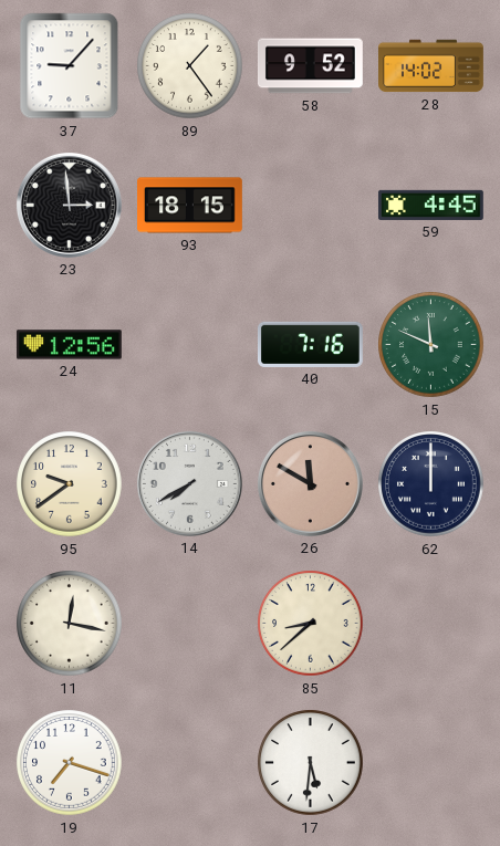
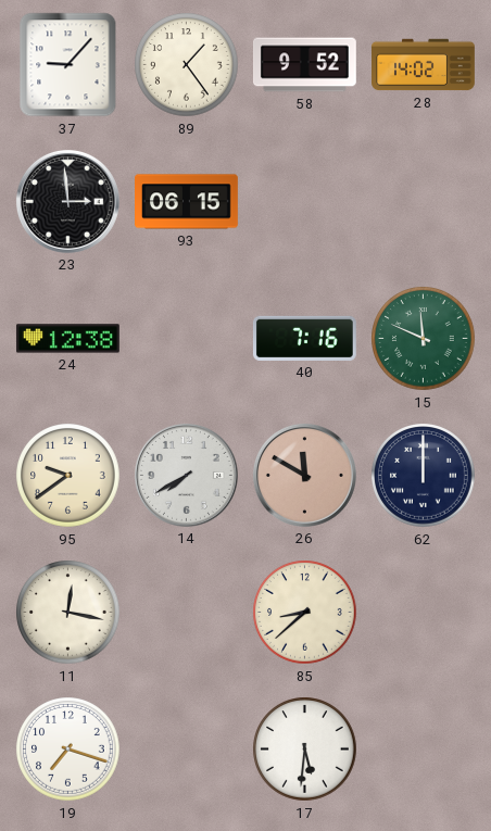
93: 18:15 -> 06:15
59: 4:45 -> none
24: 12:56 -> 12:38
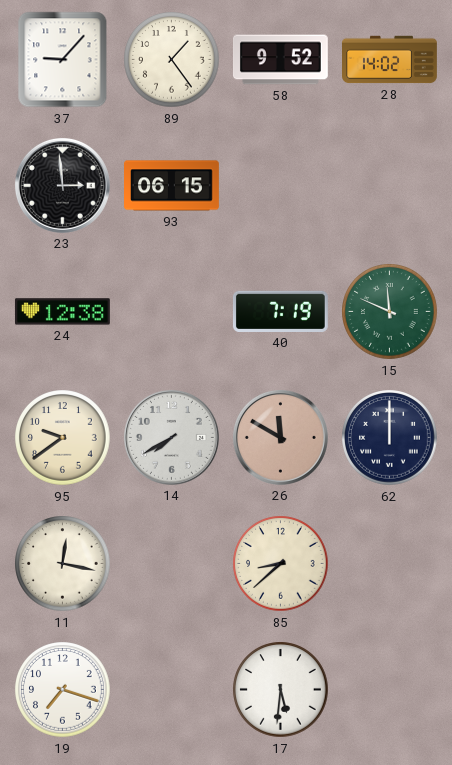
40: 7:16 -> 7:19
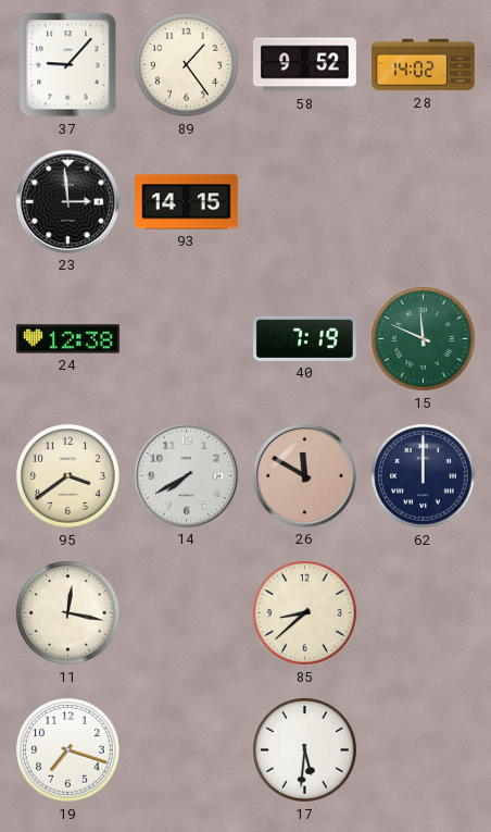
93: 06:15 -> 14:15
95: 9:39 -> 3:39
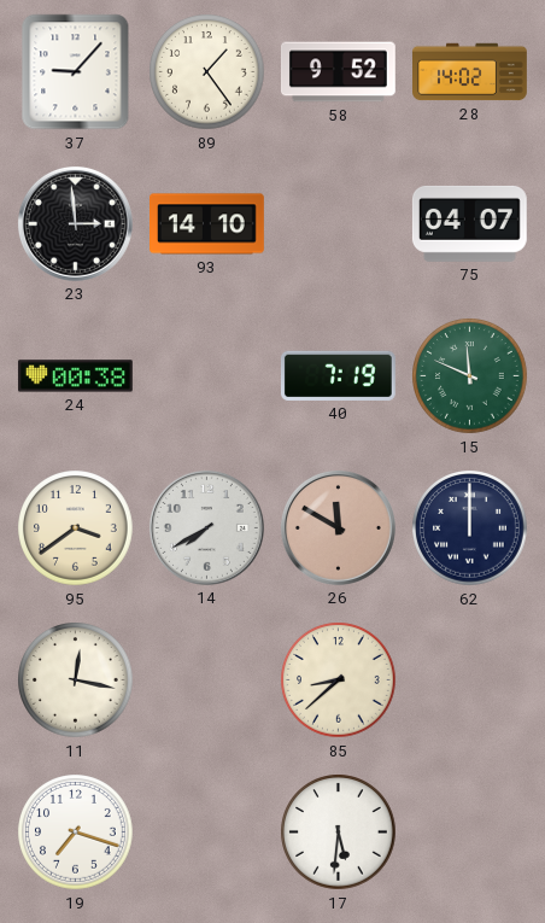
93: 14:15 -> 14:10
75: none -> 04:07
24: 12:38 -> 00:38
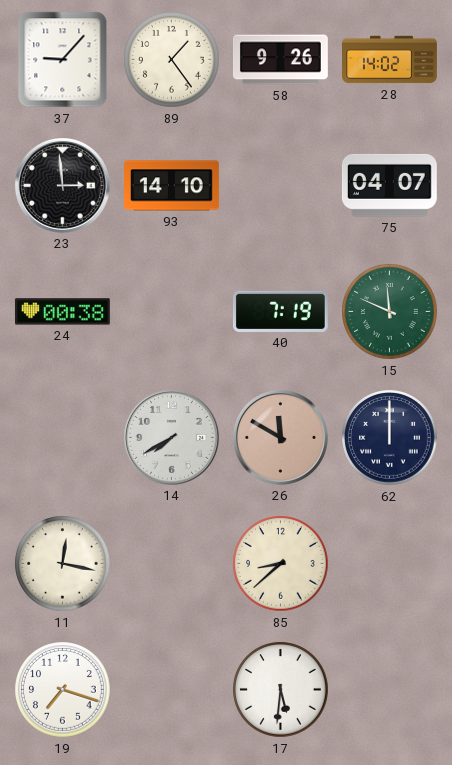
58: 9:52 -> 9:26
95: 3:39 -> none
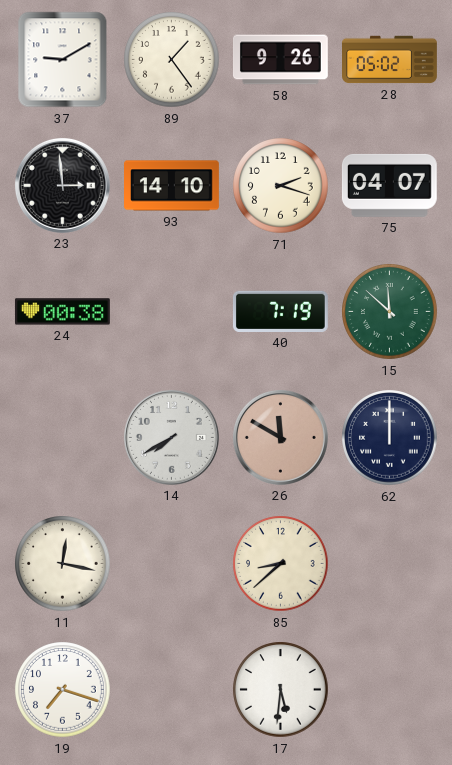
37: 9:07 -> 9:10
28: 14:02 -> 05:02
71: none -> 2:18
15: 11:49 -> 11:52
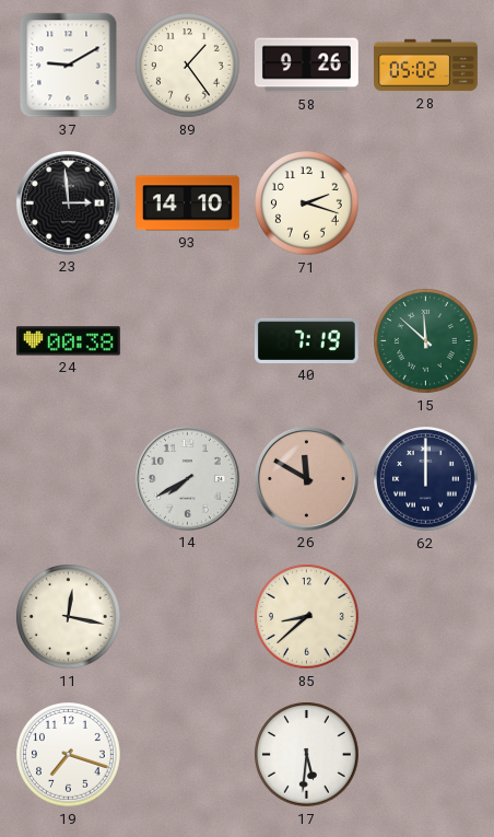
75: 04:07 -> none
